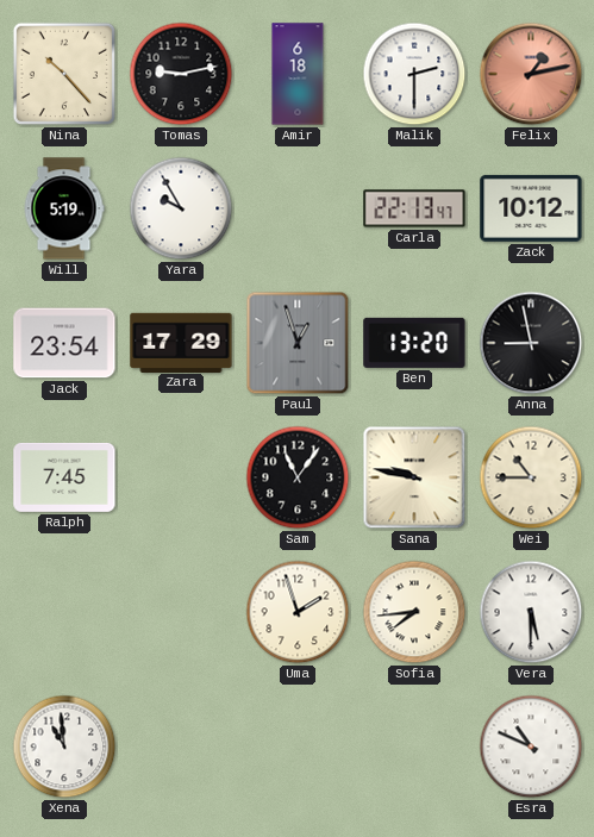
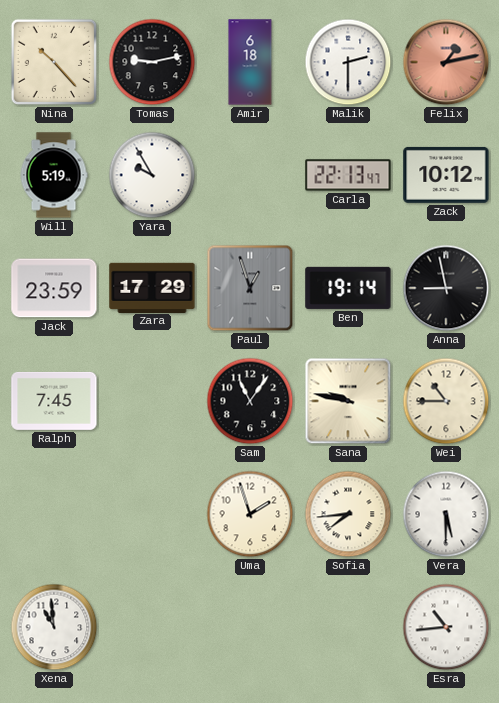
Jack: 23:54 -> 23:59
Ben: 13:20 -> 19:14
Esra: 10:49 -> 10:44
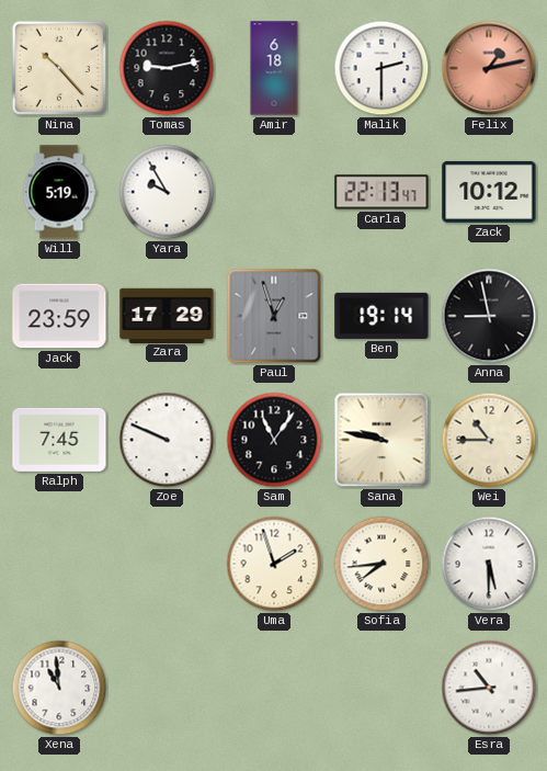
Zoe: none -> 9:49
